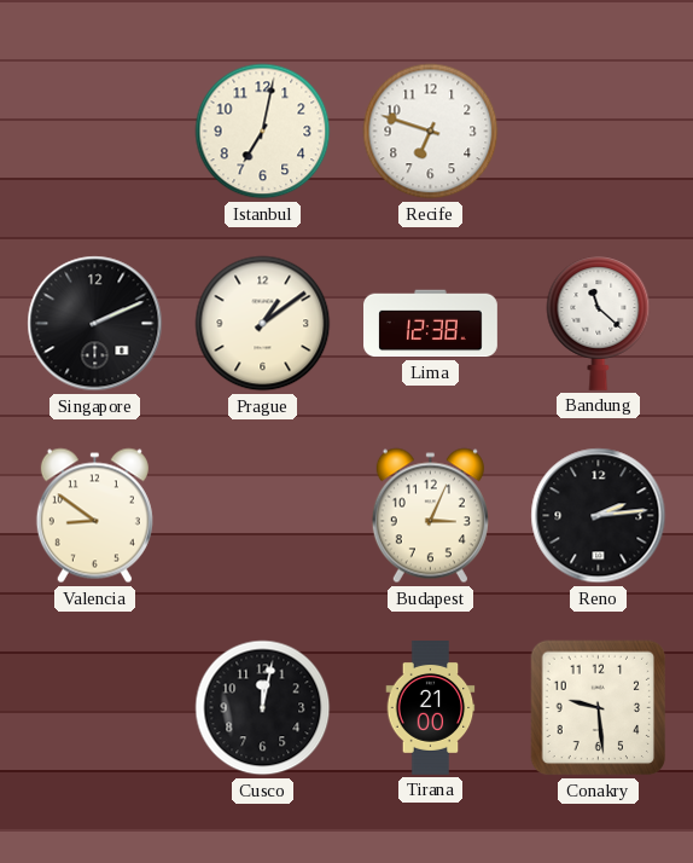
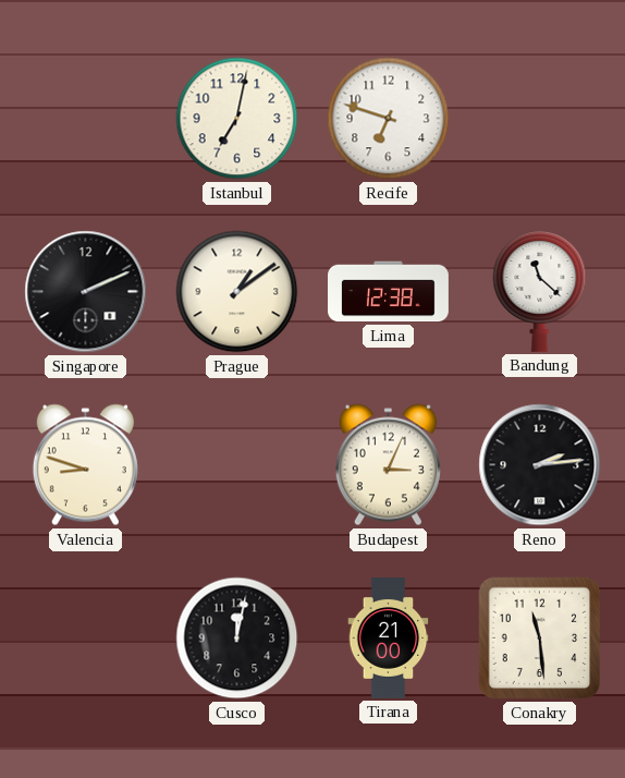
Valencia: 8:51 -> 8:48
Conakry: 9:29 -> 11:29
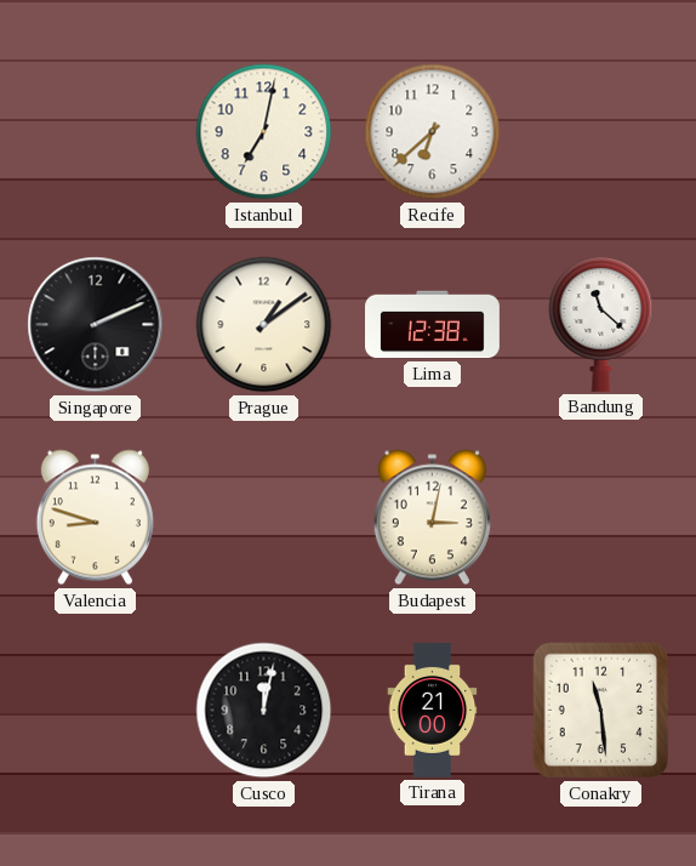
Recife: 6:48 -> 6:38
Budapest: 3:04 -> 3:02
Reno: 2:14 -> none
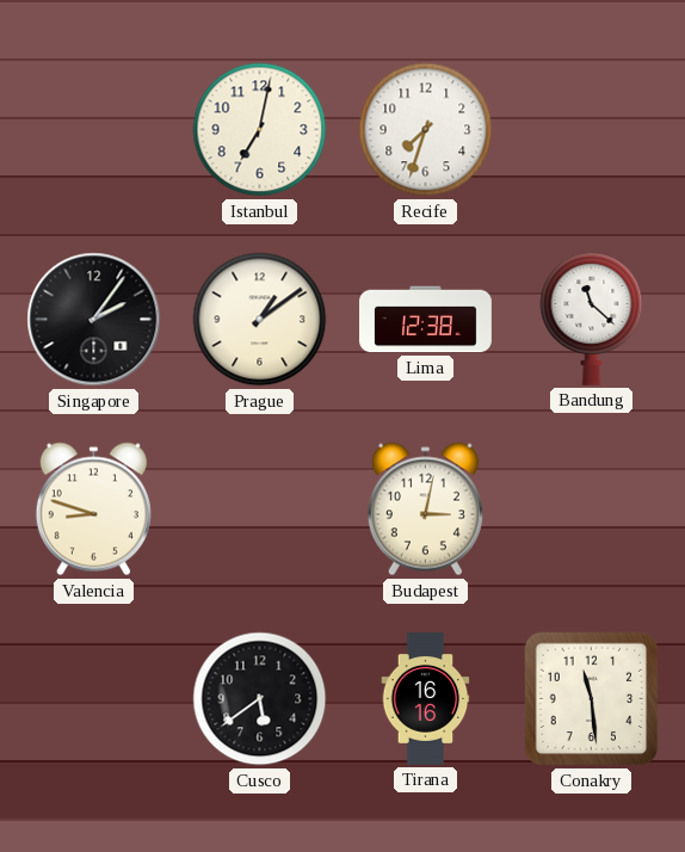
Recife: 6:38 -> 7:33
Singapore: 2:11 -> 2:06
Cusco: 12:02 -> 5:39
Tirana: 21:00 -> 16:16
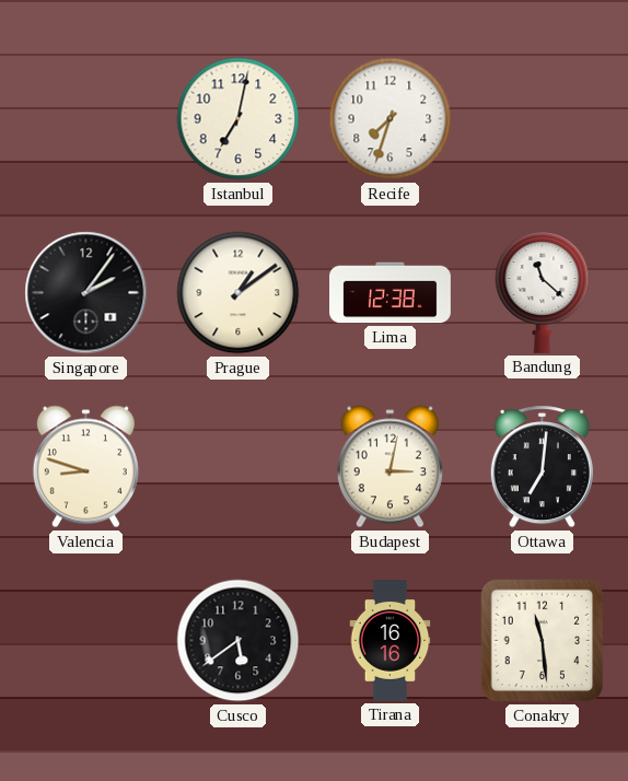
Ottawa: none -> 7:01
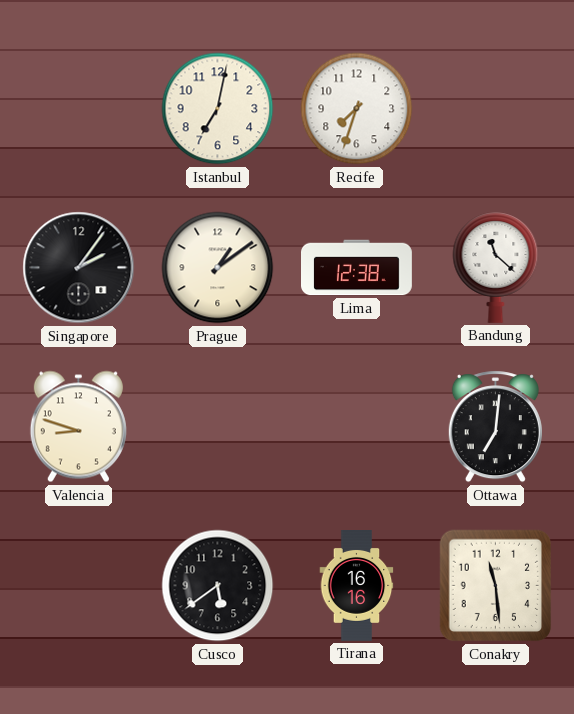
Budapest: 3:02 -> none
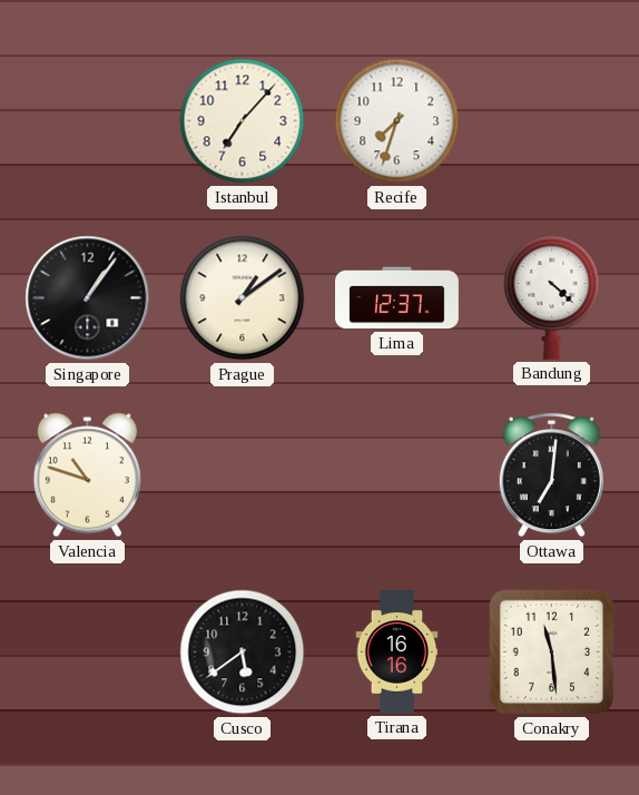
Istanbul: 7:02 -> 7:07
Singapore: 2:06 -> 1:06
Lima: 12:38 -> 12:37
Bandung: 11:22 -> 4:22
Valencia: 8:48 -> 10:48
